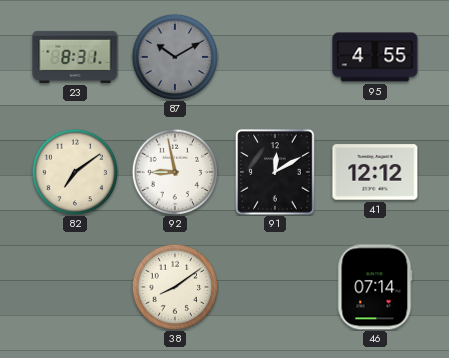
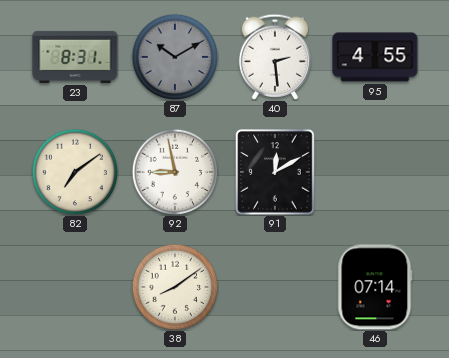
40: none -> 2:29
41: 12:12 -> none
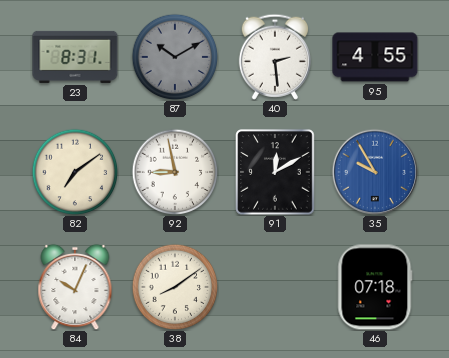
35: none -> 9:55
84: none -> 10:04
46: 07:14 -> 07:18
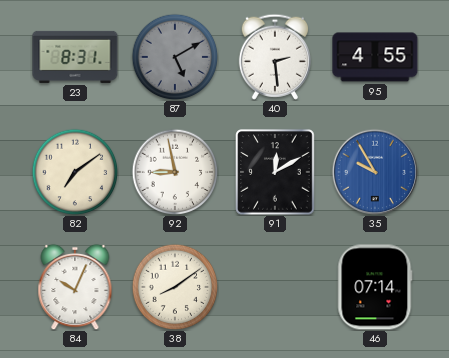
87: 10:10 -> 5:10
46: 07:18 -> 07:14
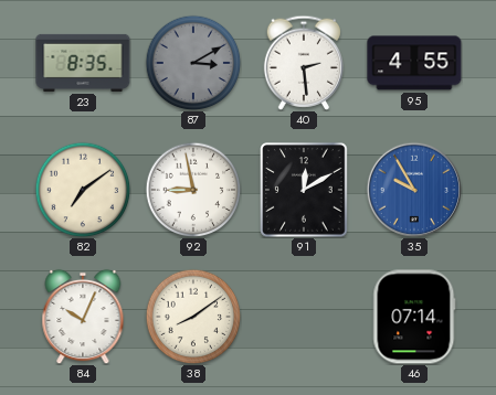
23: 8:31 -> 8:35
87: 5:10 -> 3:10
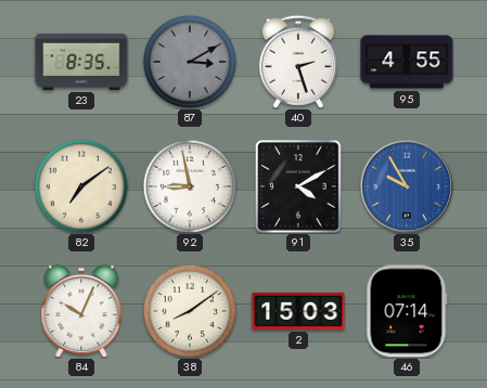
40: 2:29 -> 2:27
91: 12:10 -> 4:10
2: none -> 15:03
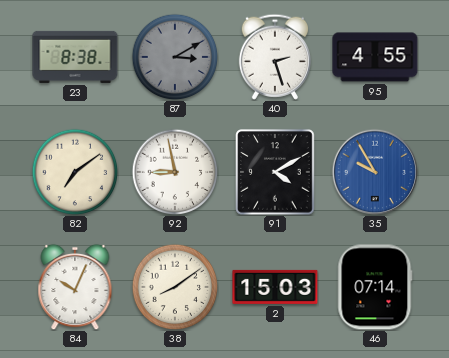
23: 8:35 -> 8:38
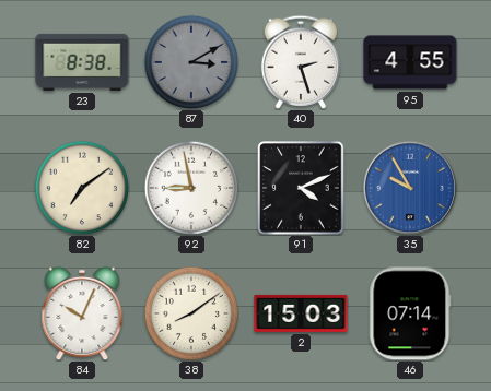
91: 4:10 -> 4:11
